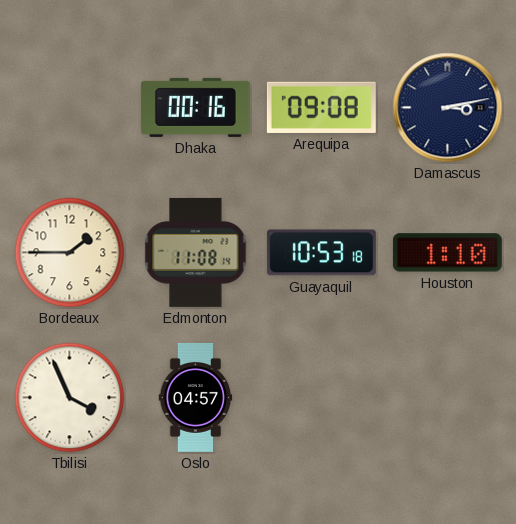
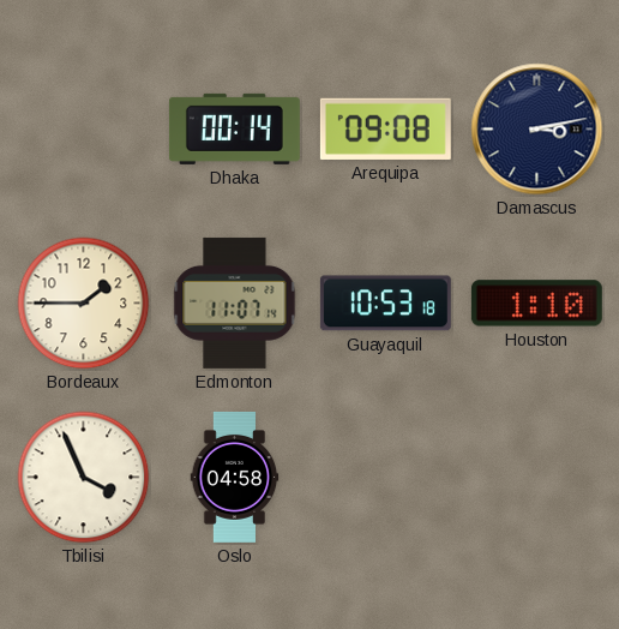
Dhaka: 00:16 -> 00:14
Edmonton: 11:08 -> 11:07
Oslo: 04:57 -> 04:58
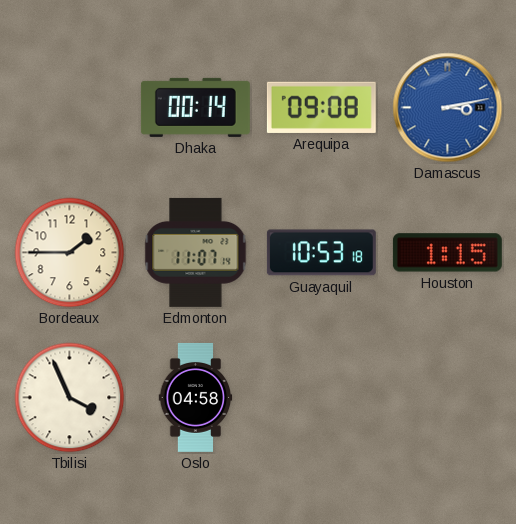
Damascus dial: navy -> blue
Houston: 1:10 -> 1:15
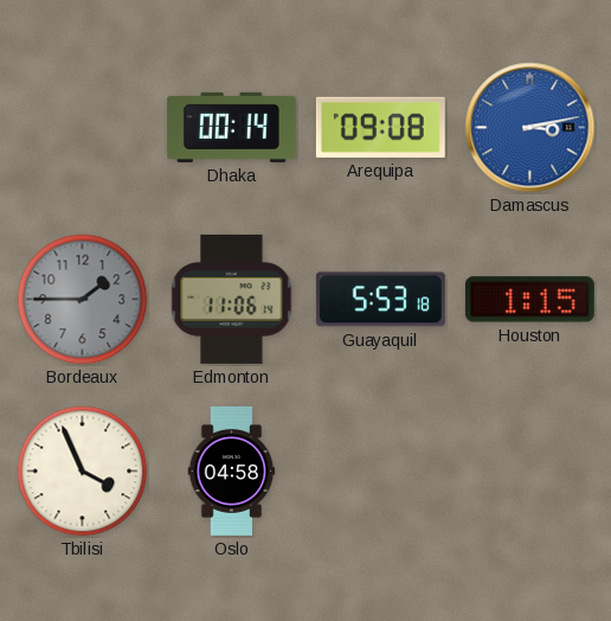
Bordeaux dial: cream -> grey
Edmonton: 11:07 -> 11:06
Guayaquil: 10:53 -> 5:53
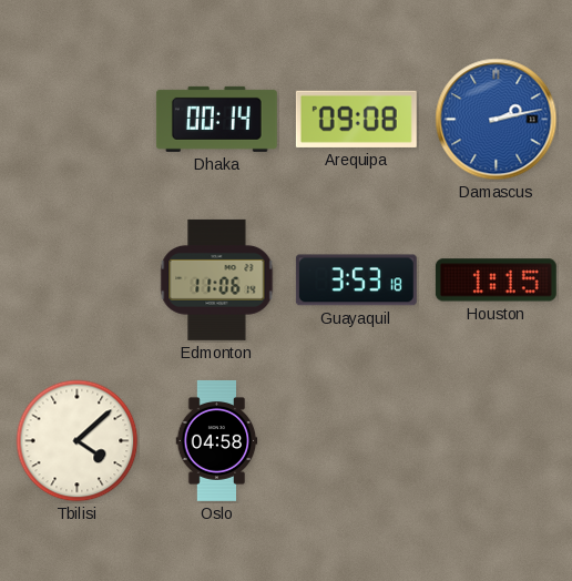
Damascus: 3:13 -> 2:13
Bordeaux: 1:45 -> none
Guayaquil: 5:53 -> 3:53
Tbilisi: 3:56 -> 4:08
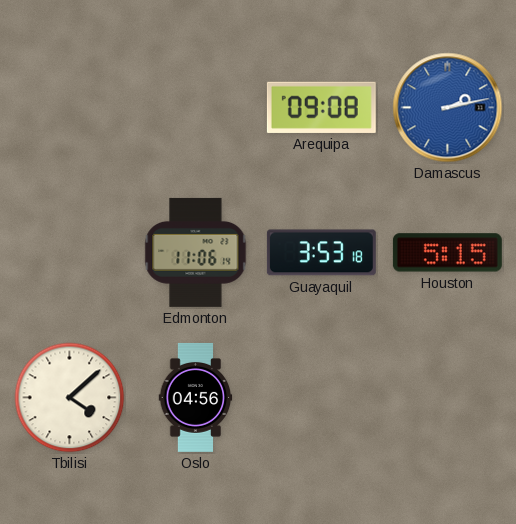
Dhaka: 00:14 -> none
Houston: 1:15 -> 5:15
Oslo: 04:58 -> 04:56
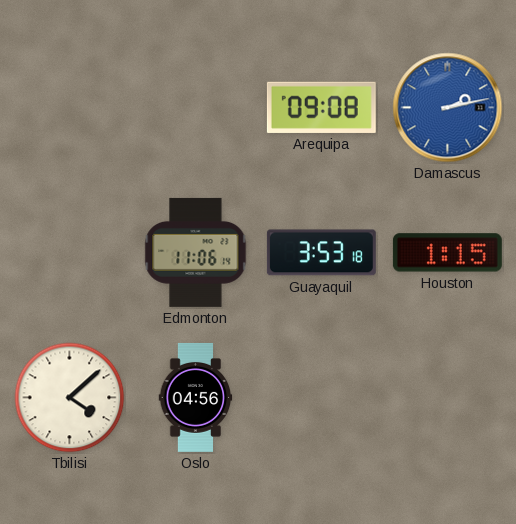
Houston: 5:15 -> 1:15
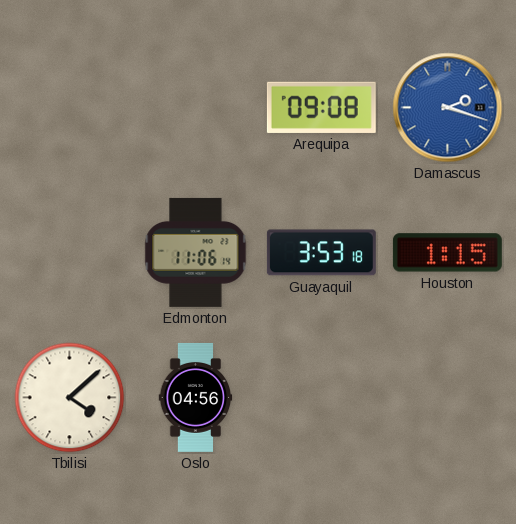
Damascus: 2:13 -> 2:18
